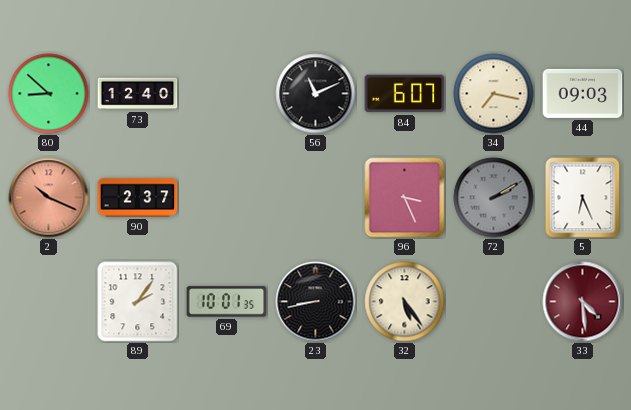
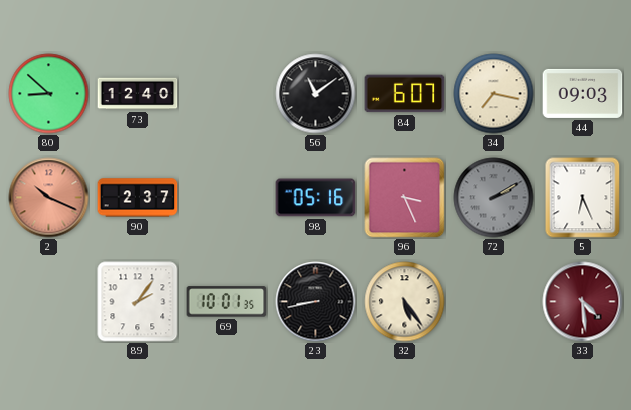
56: 11:11 -> 11:09
98: none -> 05:16
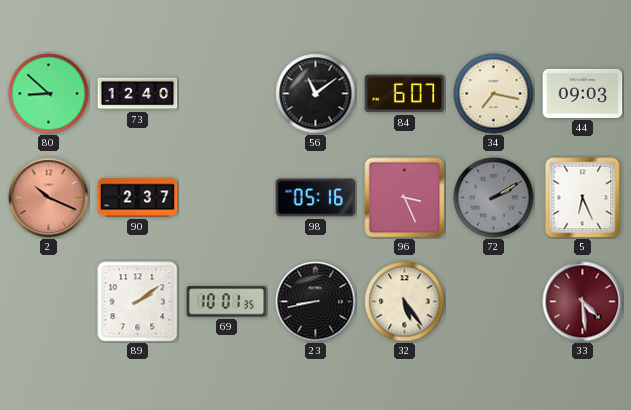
89: 2:06 -> 2:09
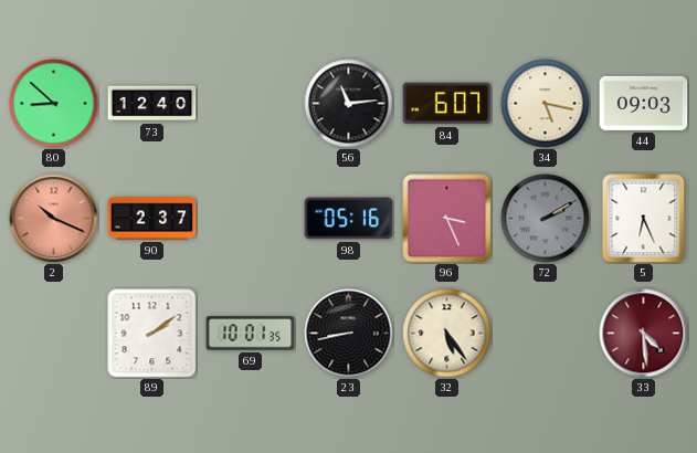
56: 11:09 -> 11:14
34: 7:17 -> 5:17
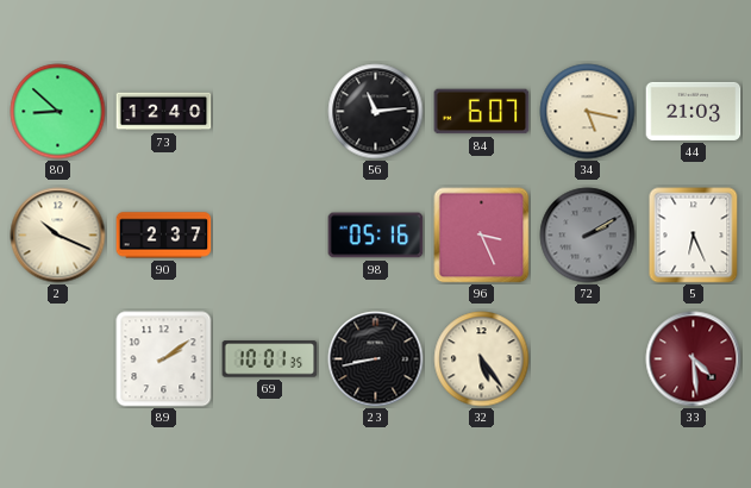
44: 09:03 -> 21:03
2 dial: salmon -> cream
